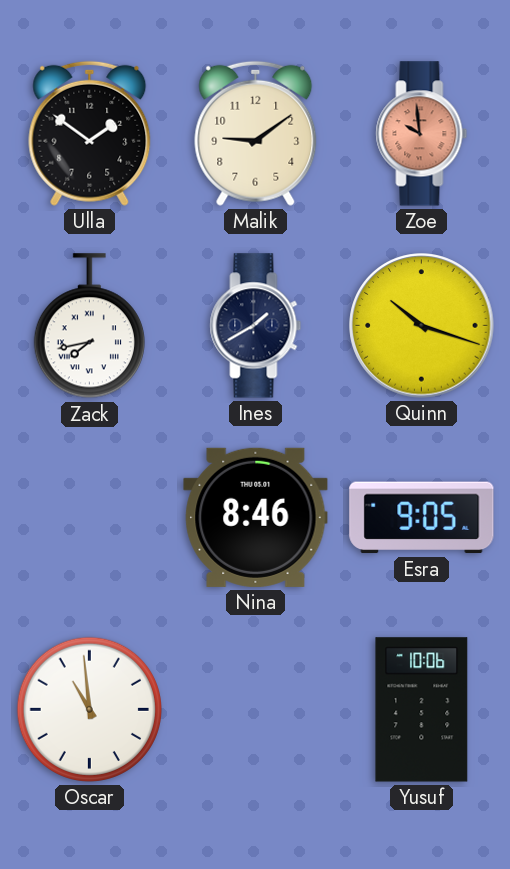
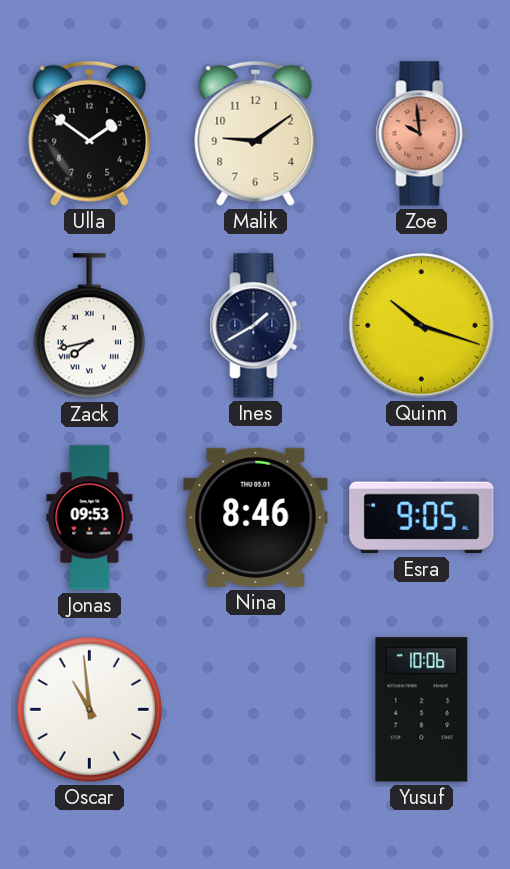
Jonas: none -> 09:53
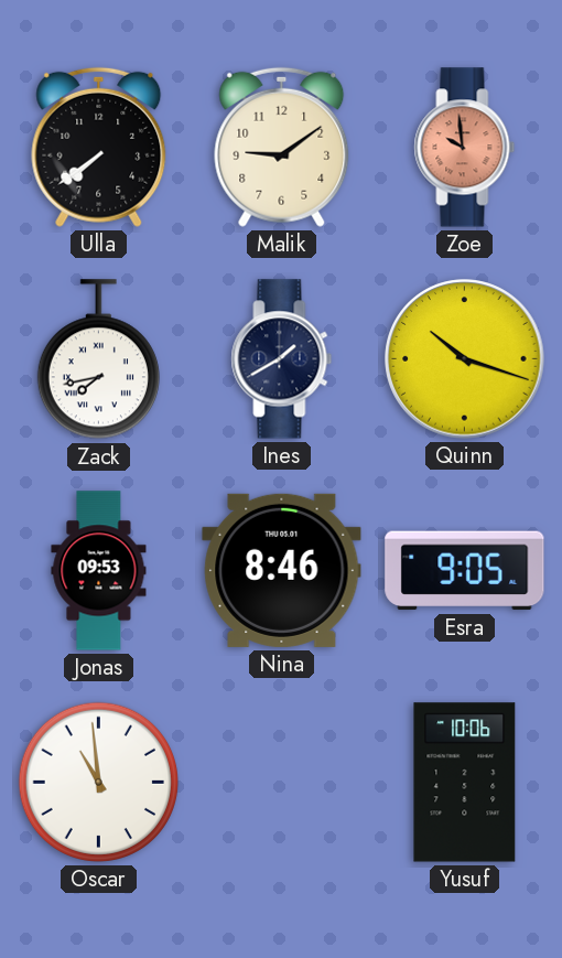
Ulla: 1:51 -> 7:39
